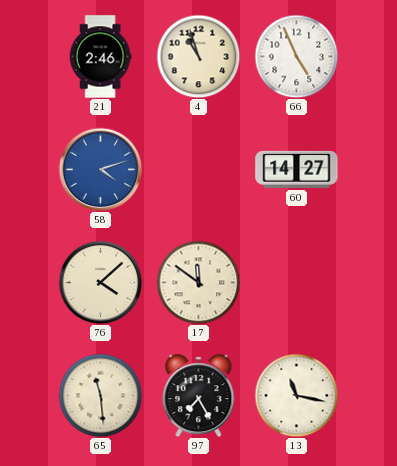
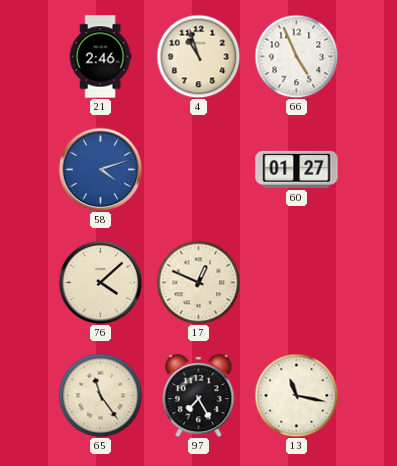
60: 14:27 -> 01:27
17: 11:51 -> 12:49
65: 11:29 -> 11:24
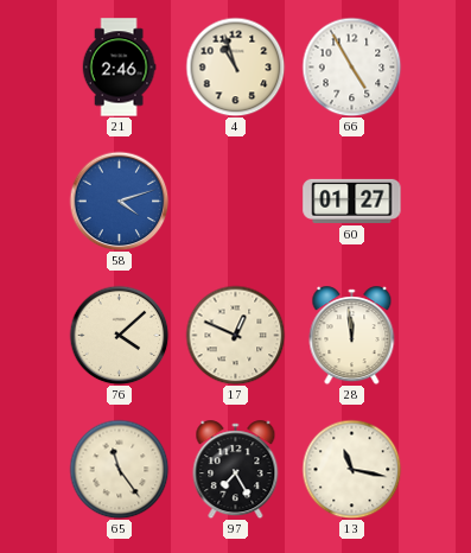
66: 4:56 -> 4:55
28: none -> 11:59
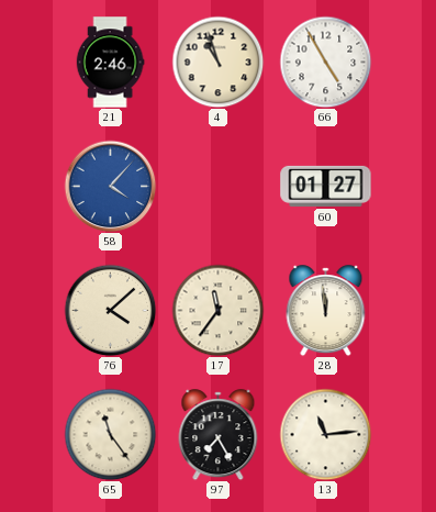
58: 4:12 -> 4:07
17: 12:49 -> 11:36
13: 11:17 -> 11:14
